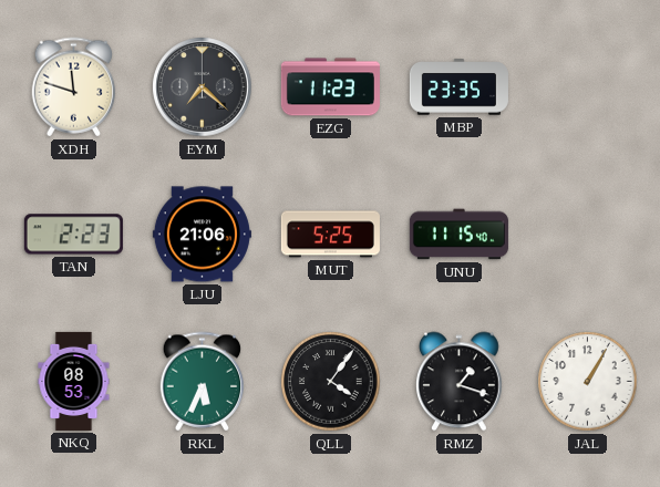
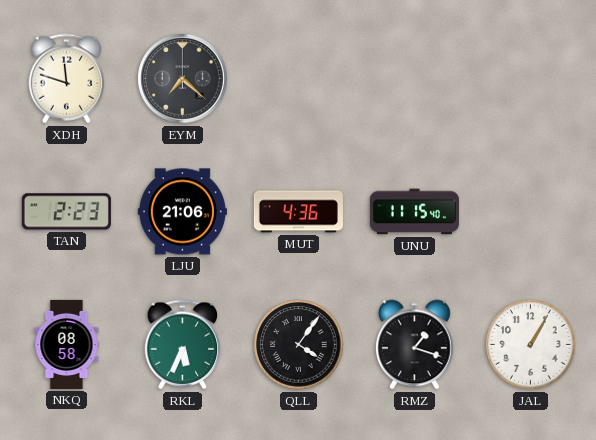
EZG: 11:23 -> none
MBP: 23:35 -> none
MUT: 5:25 -> 4:36
NKQ: 08:53 -> 08:58
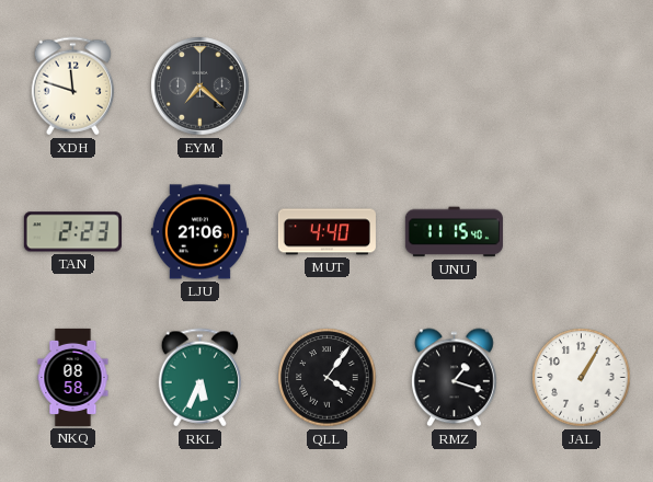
MUT: 4:36 -> 4:40
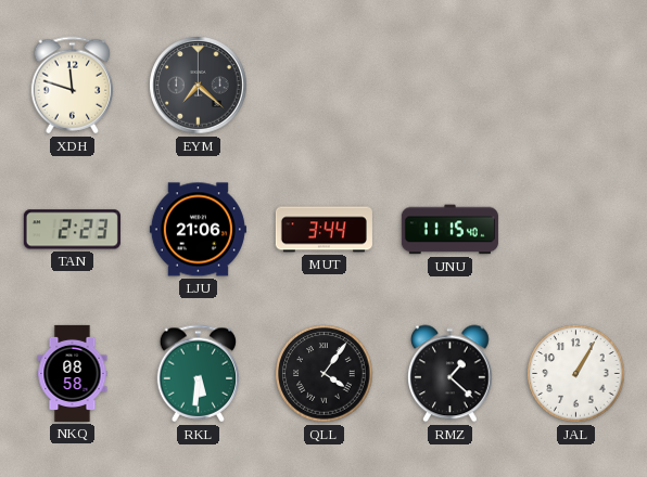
MUT: 4:40 -> 3:44
RKL: 5:34 -> 5:31
RMZ: 1:18 -> 1:22
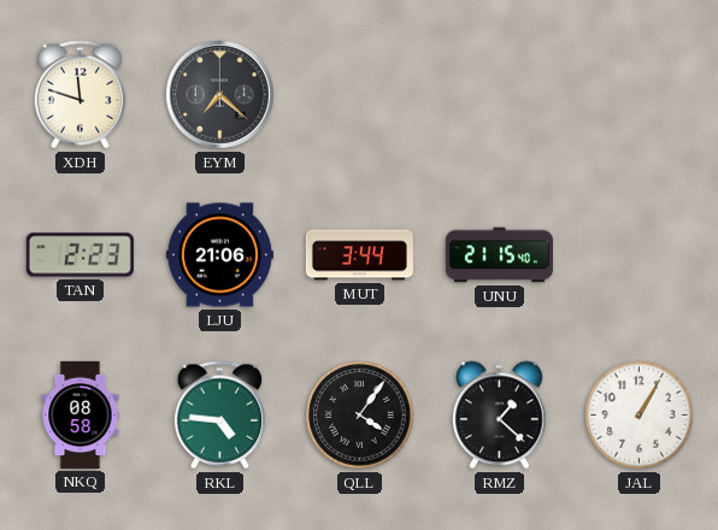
UNU: 11:15 -> 21:15
RKL: 5:31 -> 4:46
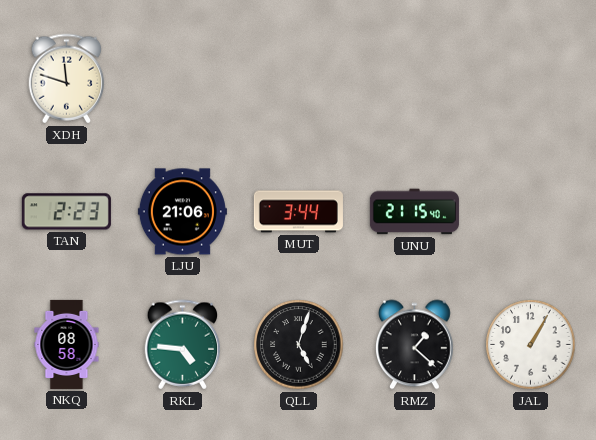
EYM: 7:22 -> none
QLL: 4:06 -> 5:03
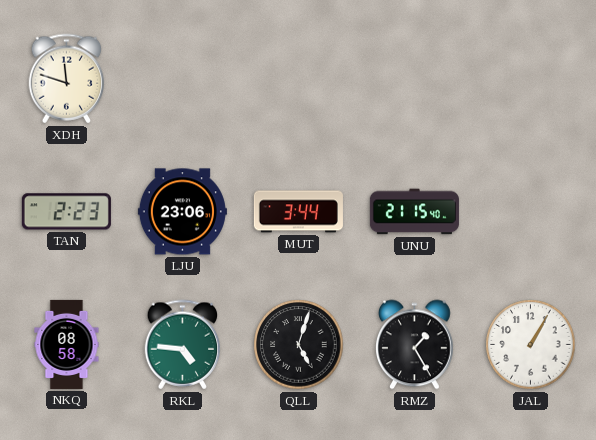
LJU: 21:06 -> 23:06
RMZ: 1:22 -> 1:25
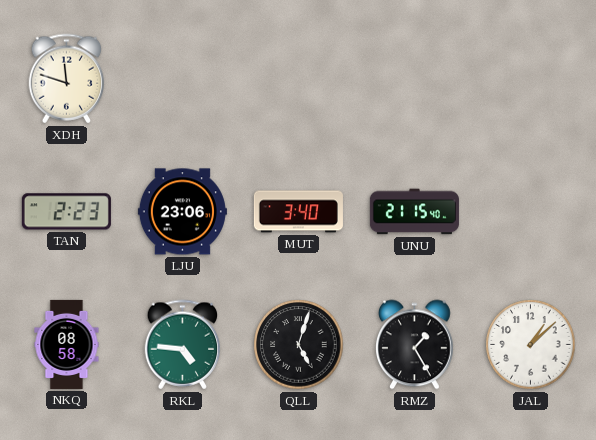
MUT: 3:44 -> 3:40
JAL: 1:05 -> 1:08
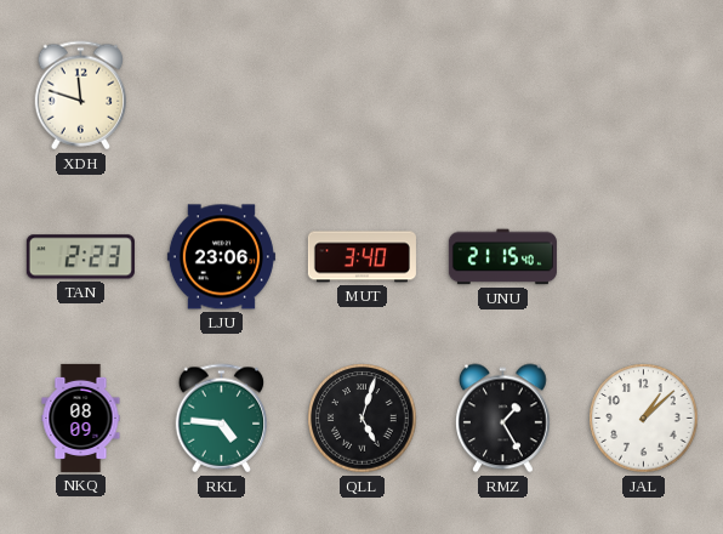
NKQ: 08:58 -> 08:09
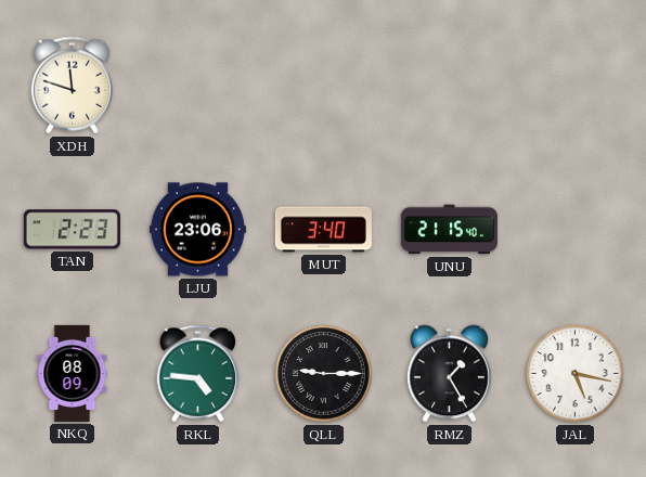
QLL: 5:03 -> 9:15
JAL: 1:08 -> 5:17
